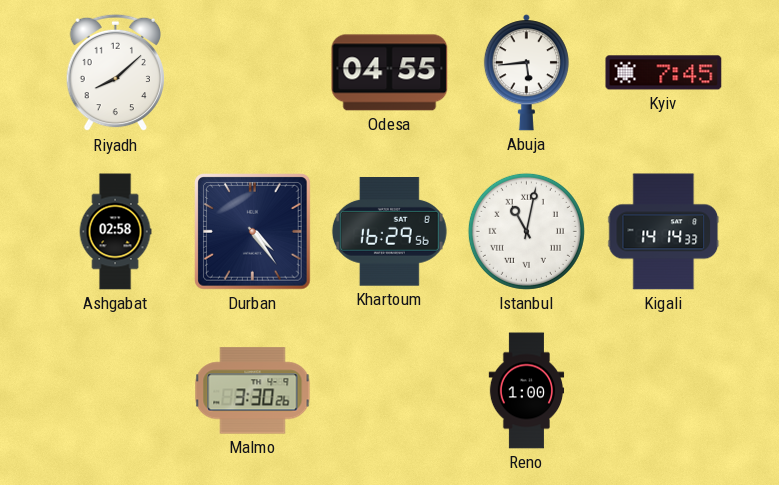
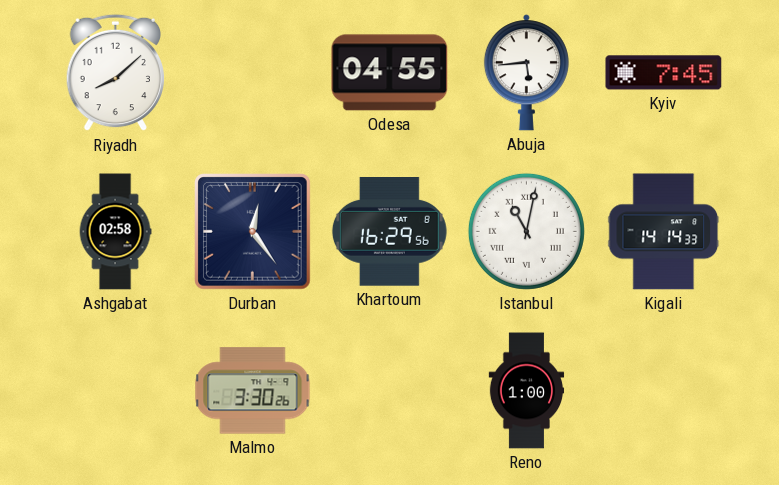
Durban: 4:24 -> 12:24
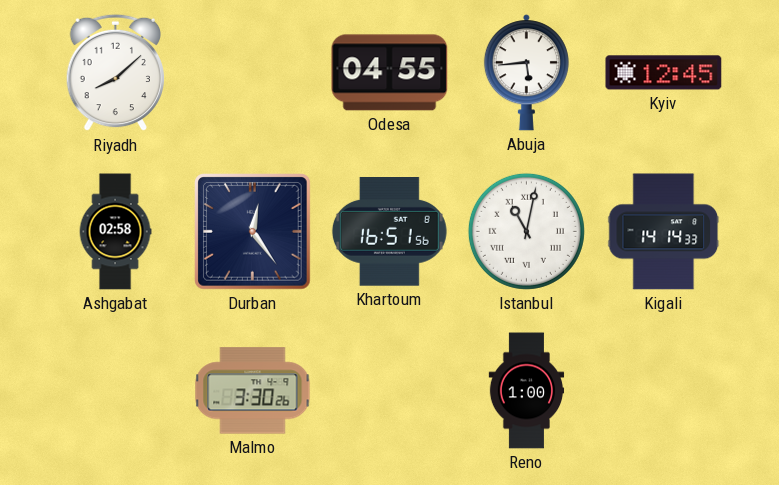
Kyiv: 7:45 -> 12:45
Khartoum: 16:29 -> 16:51
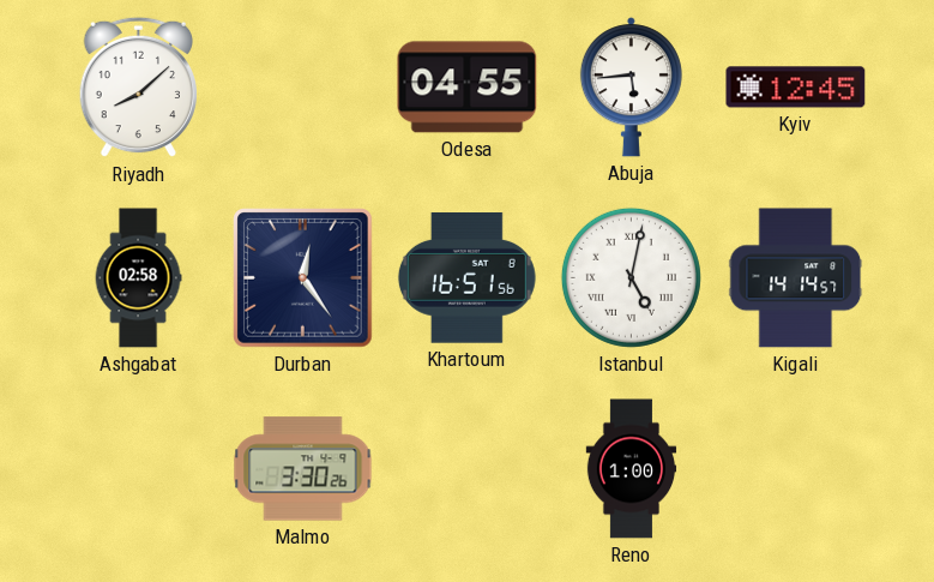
Istanbul: 11:02 -> 5:02
Kigali: 14:14:33 -> 14:14:57
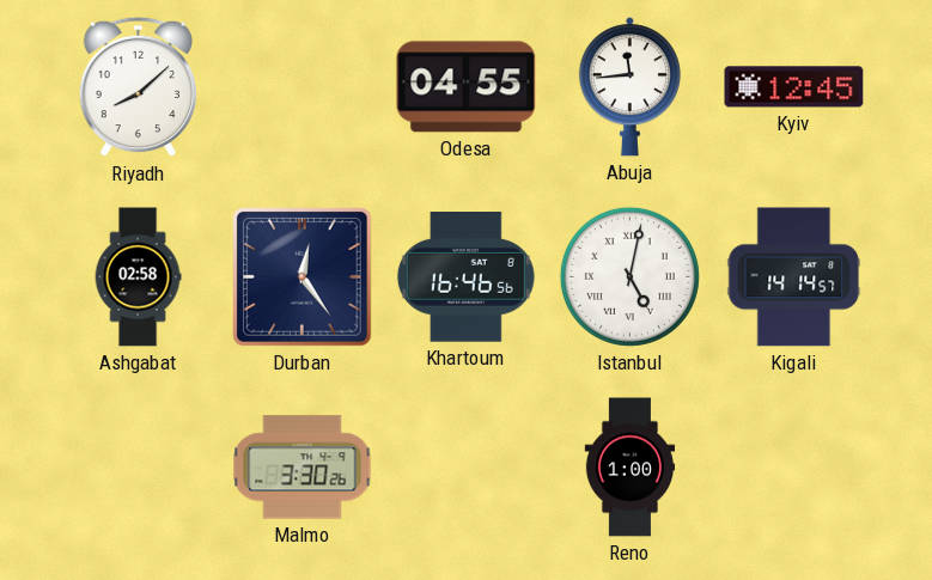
Abuja: 5:44 -> 11:44
Khartoum: 16:51 -> 16:46
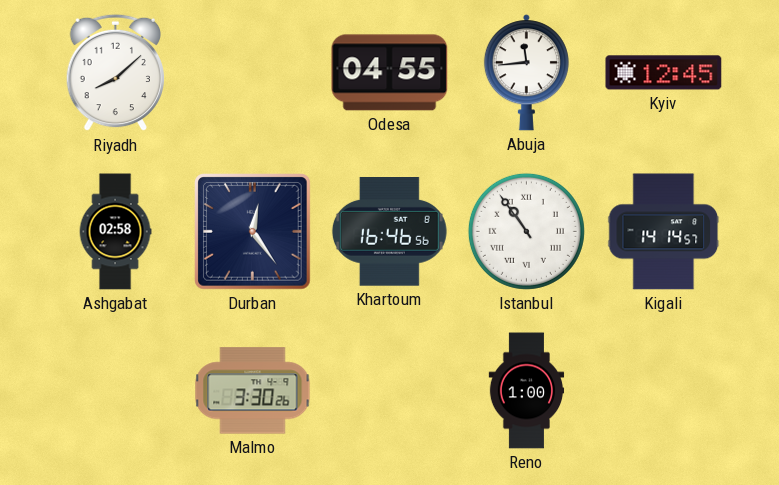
Istanbul: 5:02 -> 10:54
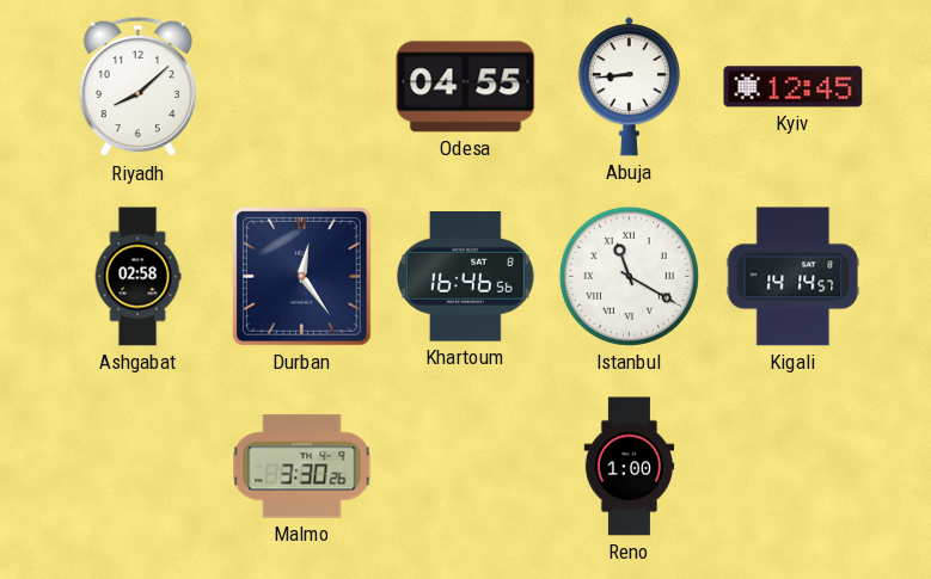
Abuja: 11:44 -> 8:44
Istanbul: 10:54 -> 11:20
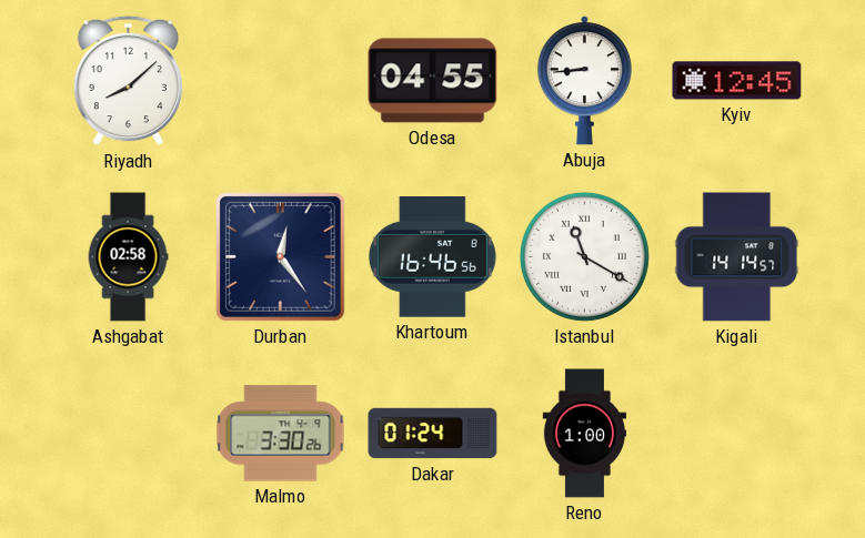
Dakar: none -> 01:24
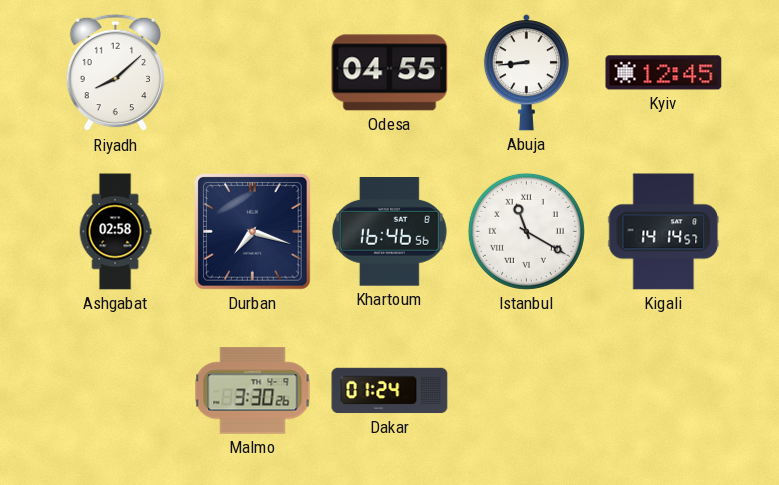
Durban: 12:24 -> 7:18
Reno: 1:00 -> none
